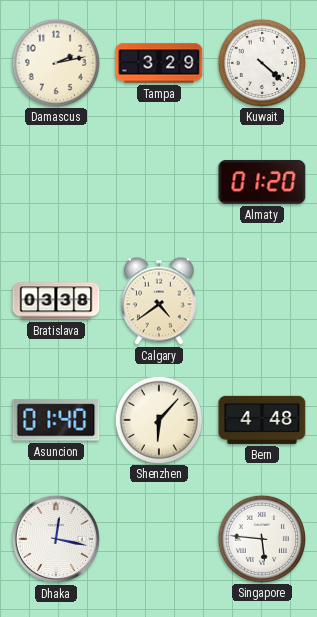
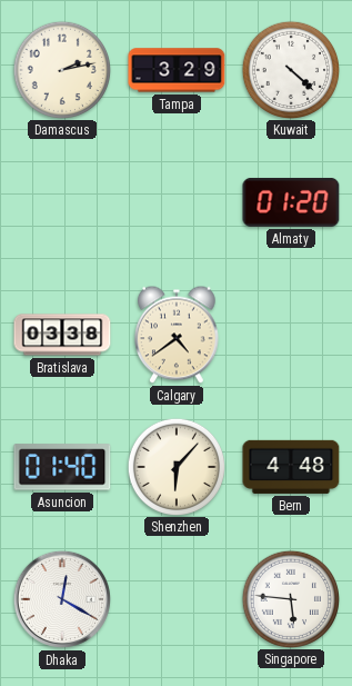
Dhaka: 12:17 -> 12:20
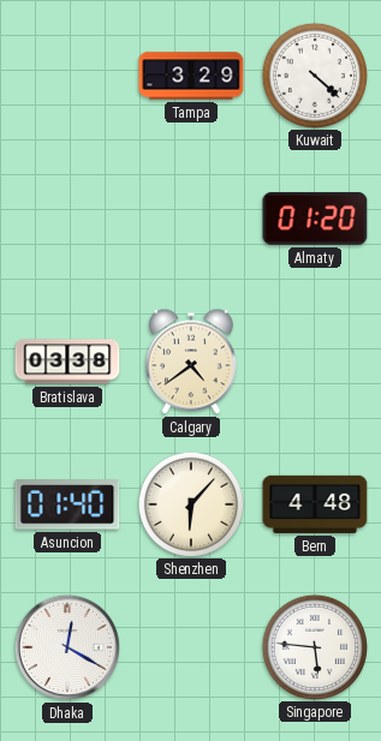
Damascus: 2:13 -> none
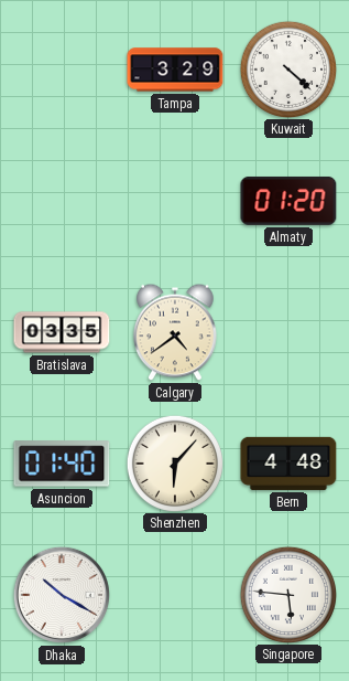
Bratislava: 03:38 -> 03:35
Dhaka: 12:20 -> 10:20
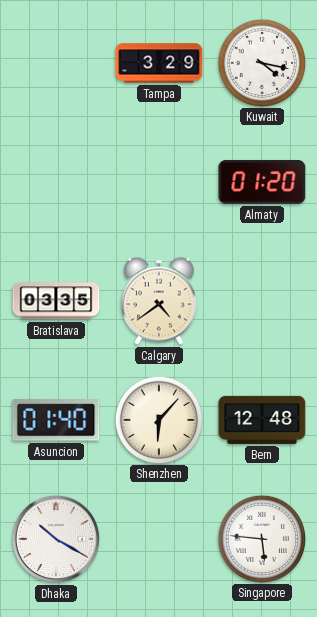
Kuwait: 4:22 -> 4:17
Bern: 4:48 -> 12:48
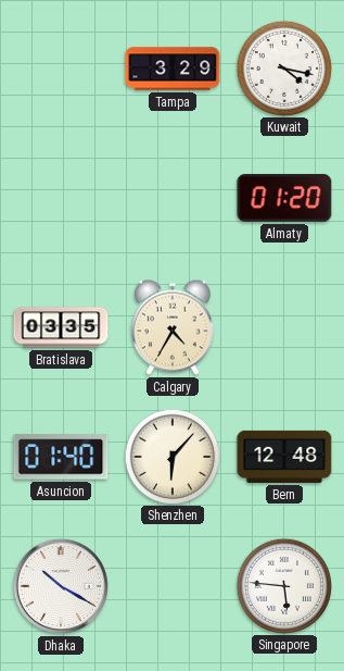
Calgary: 4:39 -> 4:35
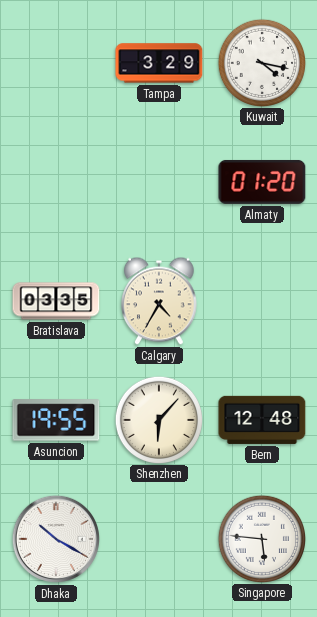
Asuncion: 01:40 -> 19:55
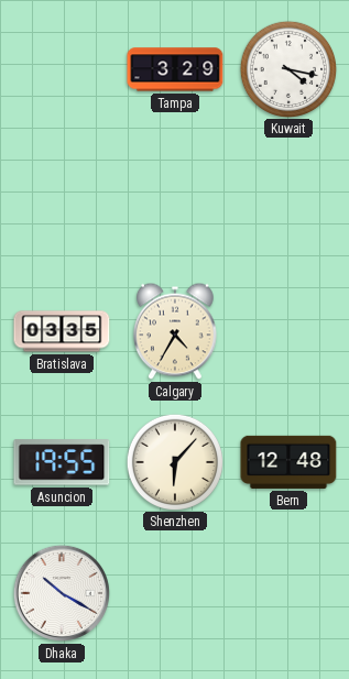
Almaty: 01:20 -> none
Singapore: 5:46 -> none
